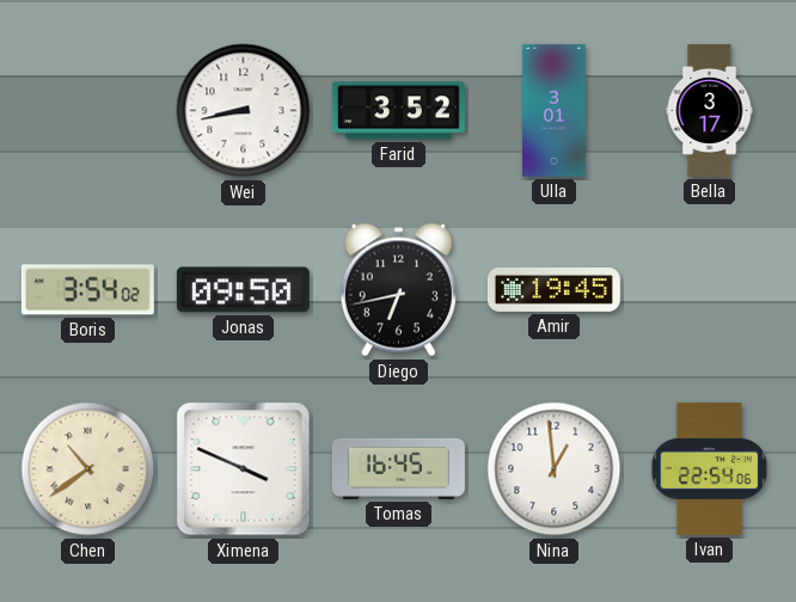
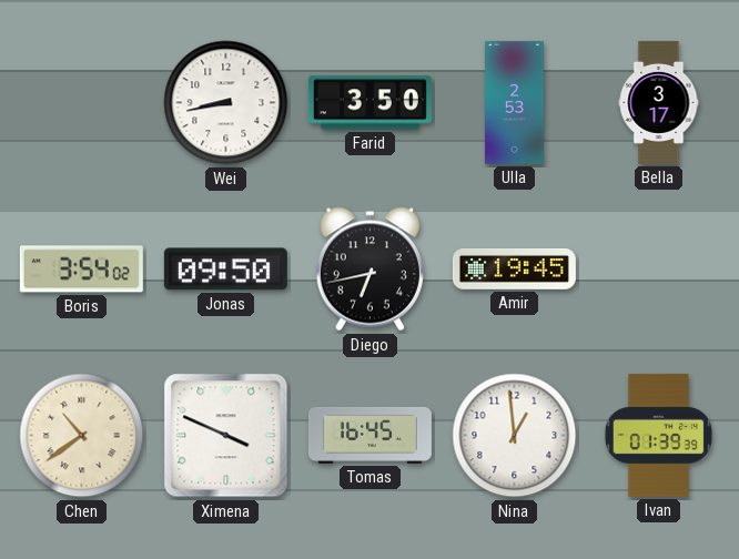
Farid: 3:52 -> 3:50
Ulla: 3:01 -> 2:53
Ivan: 22:54 -> 01:39
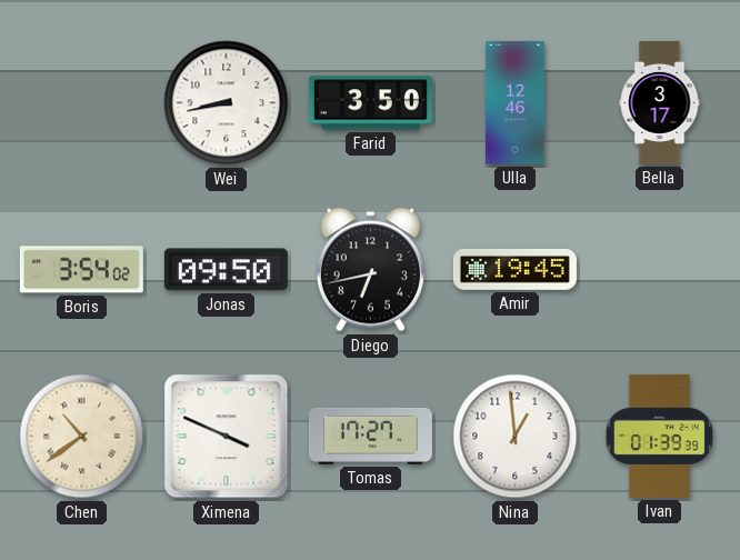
Ulla: 2:53 -> 12:46
Tomas: 16:45 -> 17:27
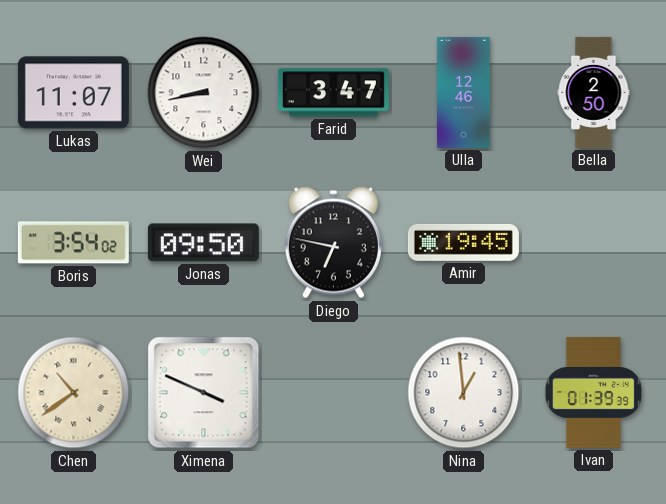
Lukas: none -> 11:07
Farid: 3:50 -> 3:47
Bella: 3:17 -> 2:50
Diego: 6:43 -> 6:47
Tomas: 17:27 -> none
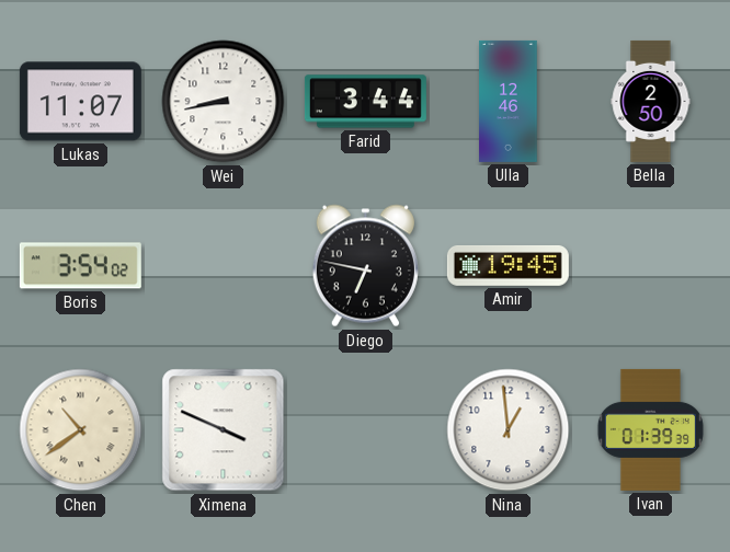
Farid: 3:47 -> 3:44
Jonas: 09:50 -> none
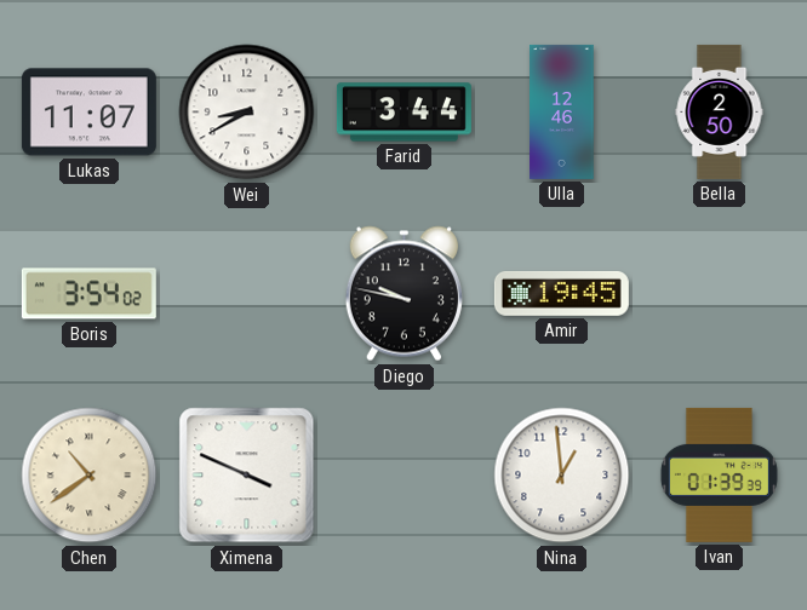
Wei: 8:43 -> 8:40
Diego: 6:47 -> 9:47
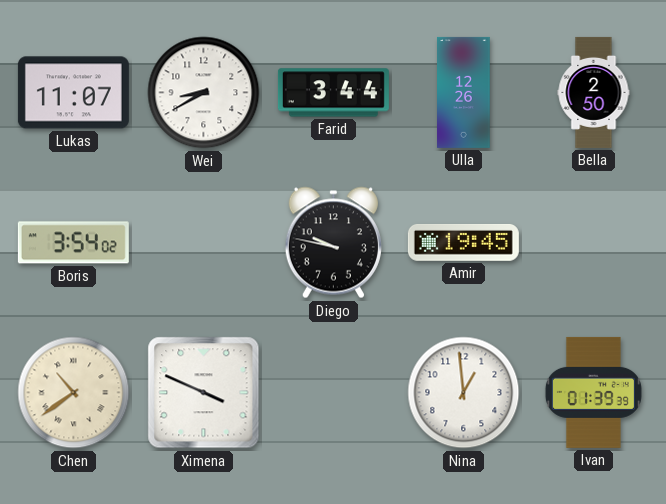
Ulla: 12:46 -> 12:26
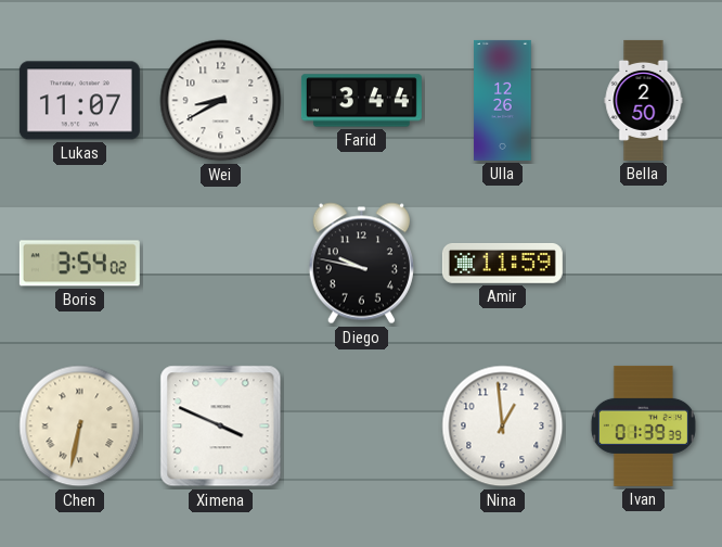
Amir: 19:45 -> 11:59
Chen: 10:39 -> 6:32
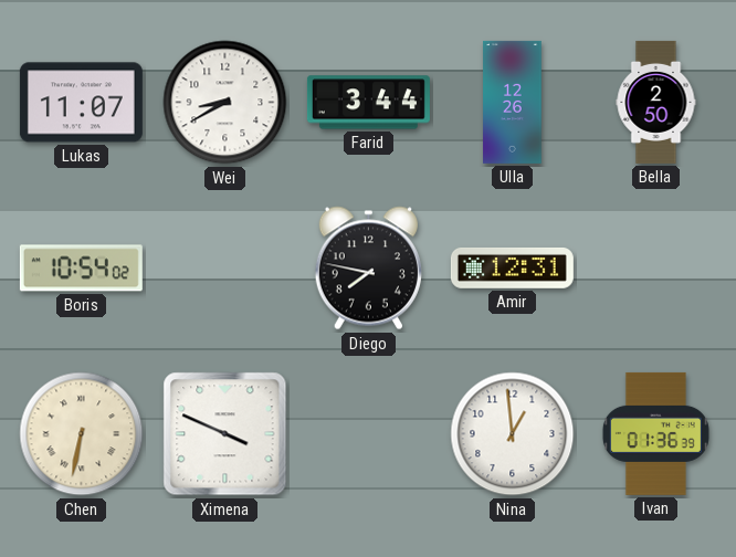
Boris: 3:54 -> 10:54
Diego: 9:47 -> 7:47
Amir: 11:59 -> 12:31
Ivan: 01:39 -> 01:36
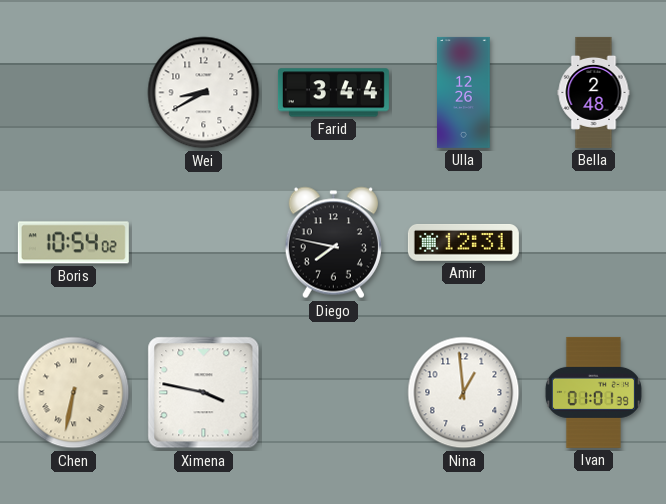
Lukas: 11:07 -> none
Bella: 2:50 -> 2:48
Ximena: 3:49 -> 3:47
Ivan: 01:36 -> 01:01
